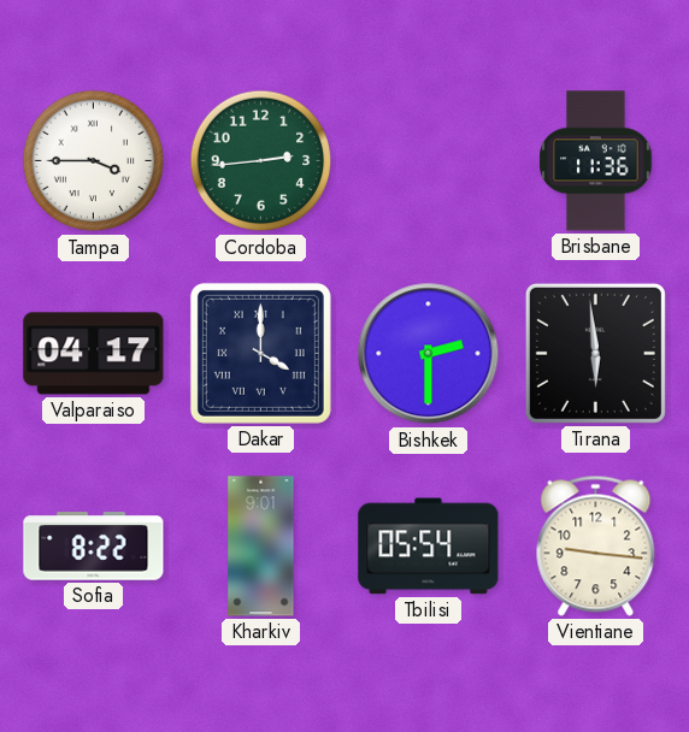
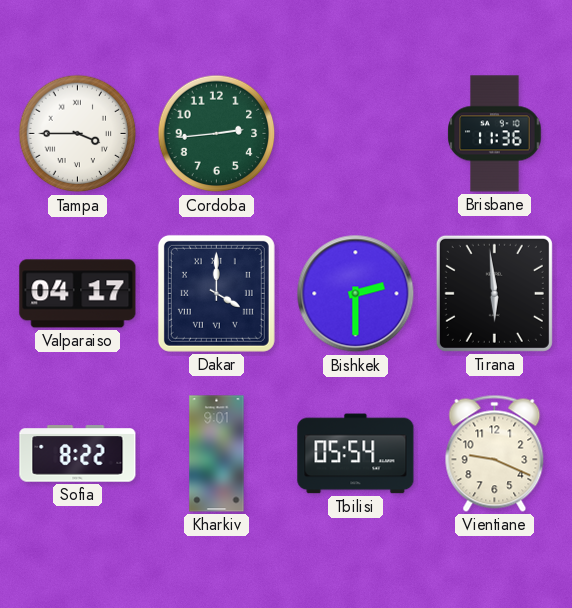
Vientiane: 9:16 -> 9:19
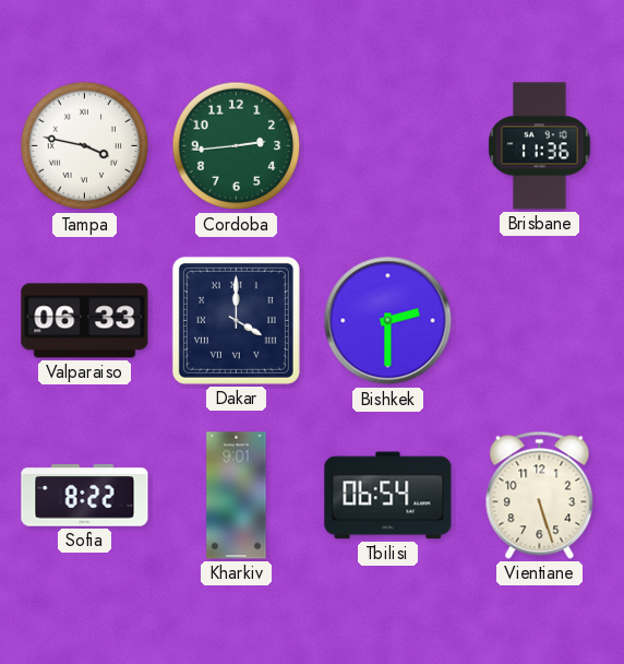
Tampa: 3:45 -> 3:47
Valparaiso: 04:17 -> 06:33
Tirana: 5:59 -> none
Tbilisi: 05:54 -> 06:54
Vientiane: 9:19 -> 5:27
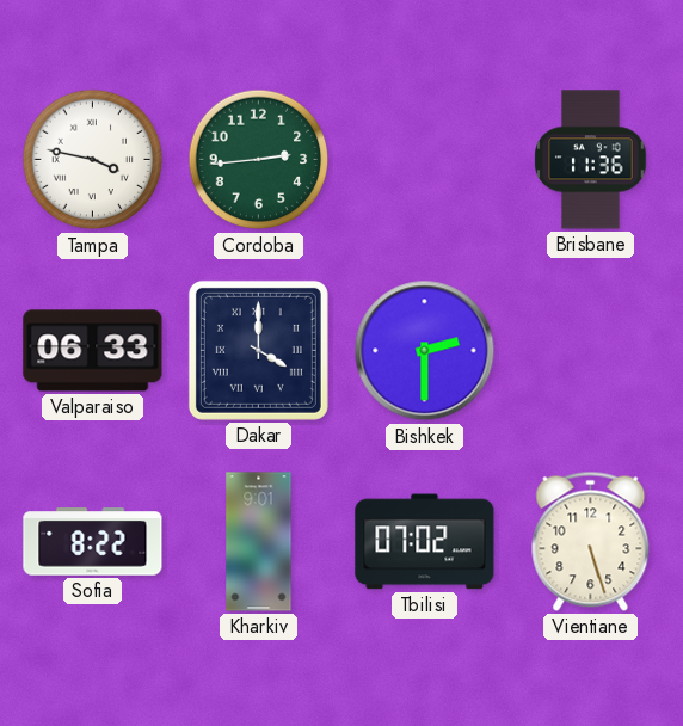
Tbilisi: 06:54 -> 07:02
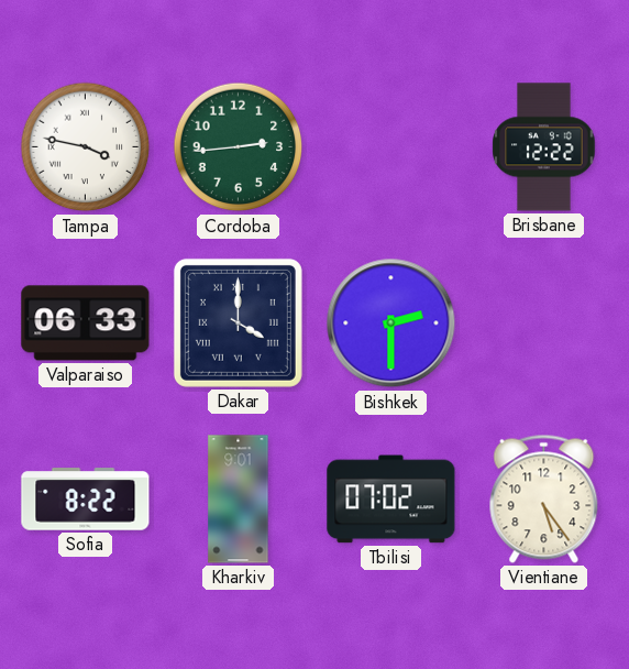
Brisbane: 11:36 -> 12:22
Vientiane: 5:27 -> 5:24
